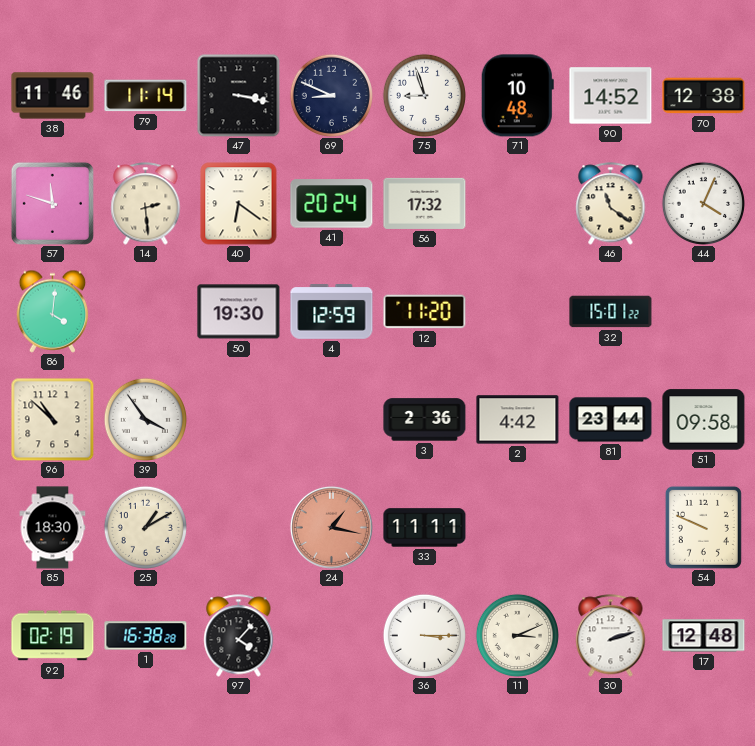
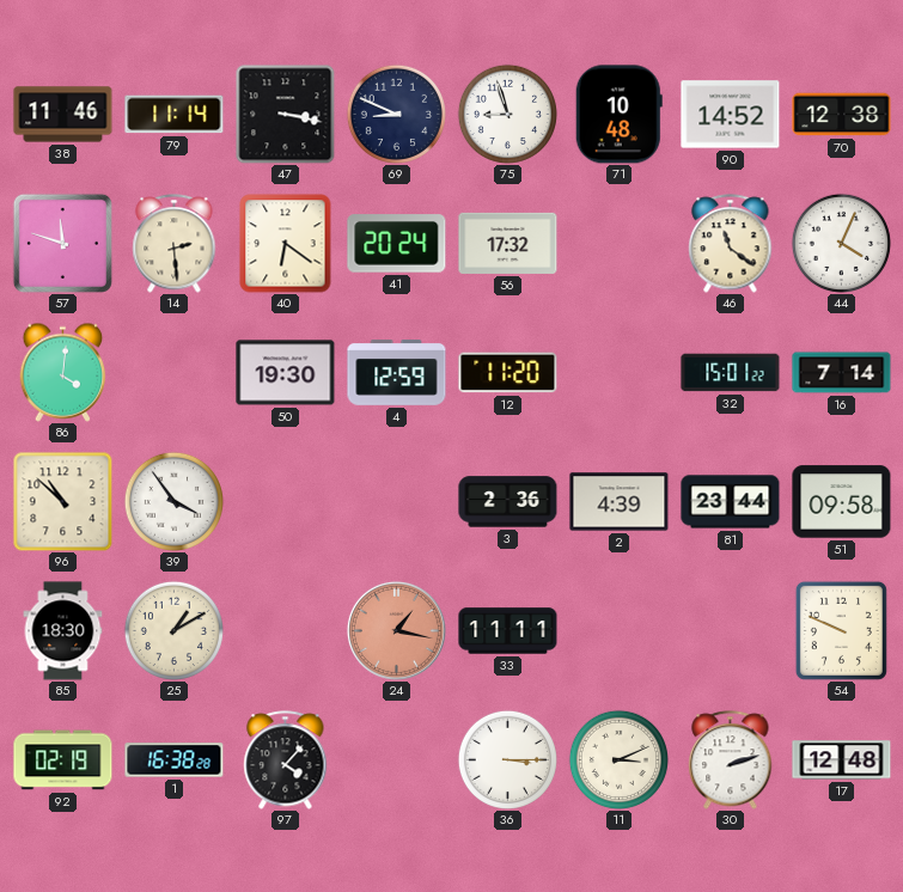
16: none -> 7:14
2: 4:42 -> 4:39
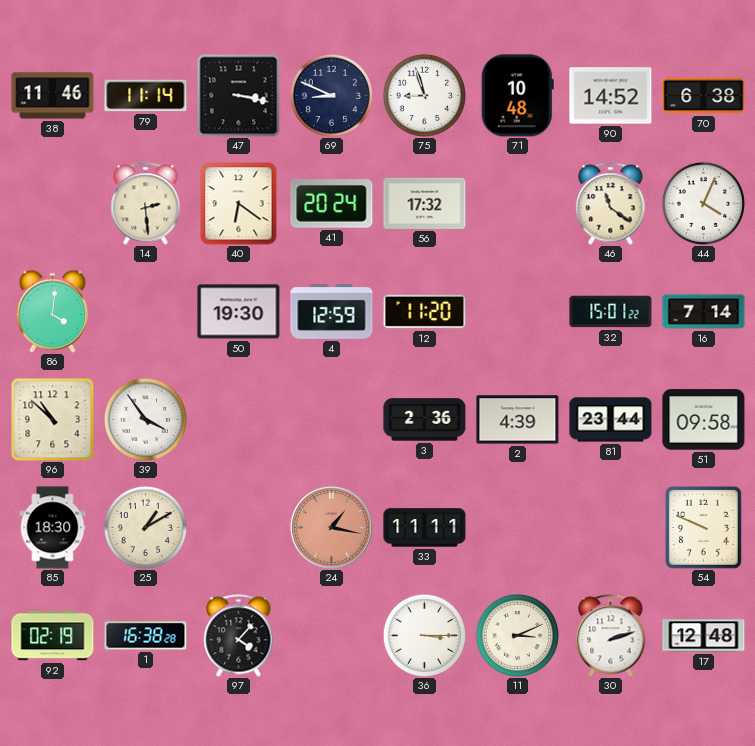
70: 12:38 -> 6:38
57: 11:48 -> none
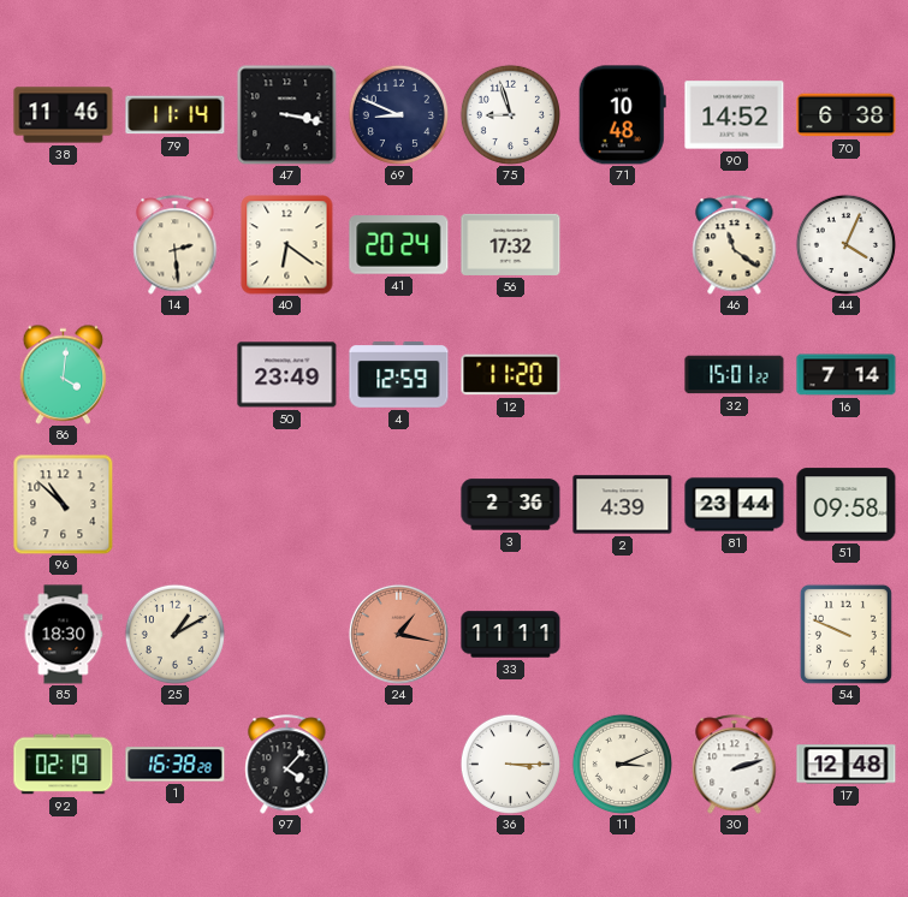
50: 19:30 -> 23:49
39: 3:54 -> none
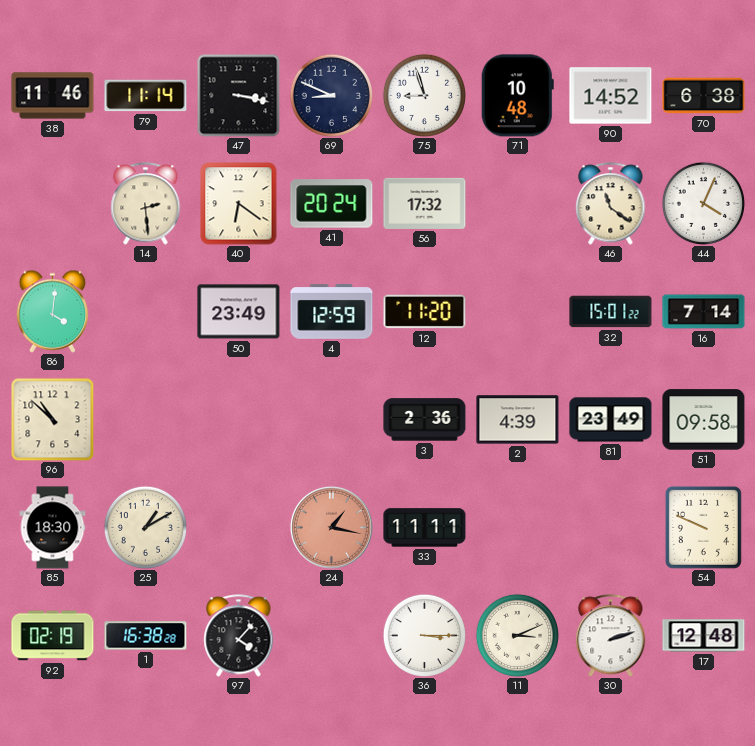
81: 23:44 -> 23:49
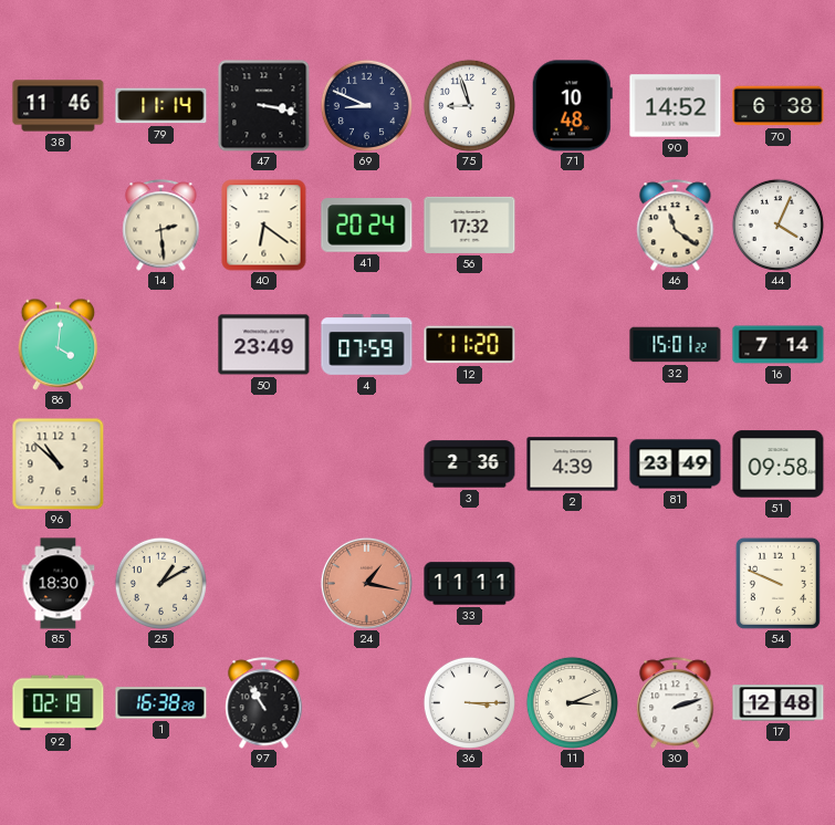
4: 12:59 -> 07:59
97: 4:07 -> 10:55
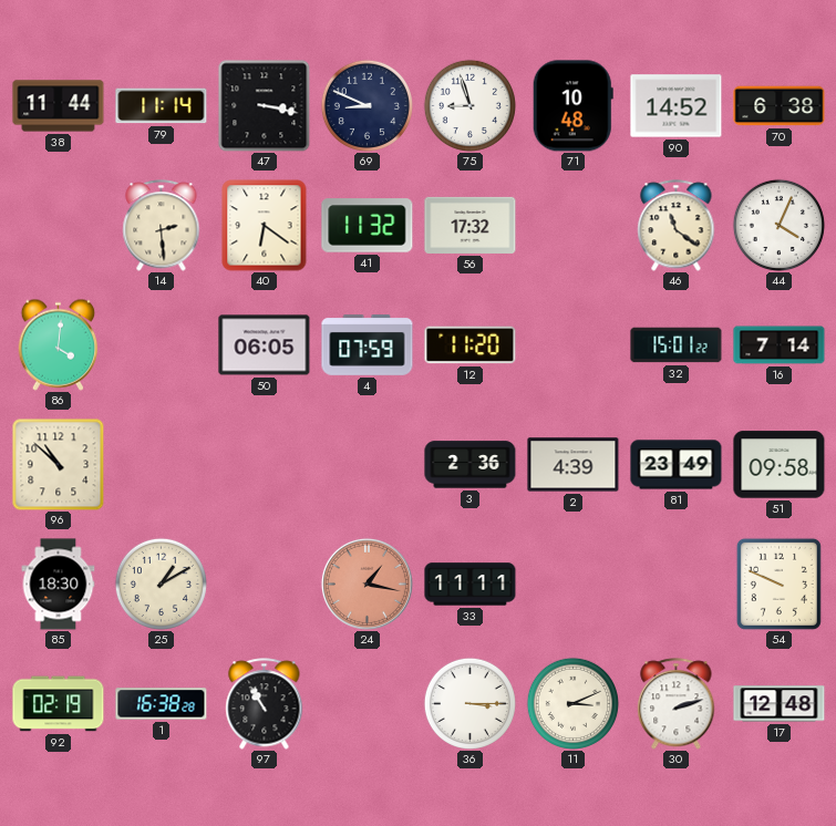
38: 11:46 -> 11:44
41: 20:24 -> 11:32
50: 23:49 -> 06:05
